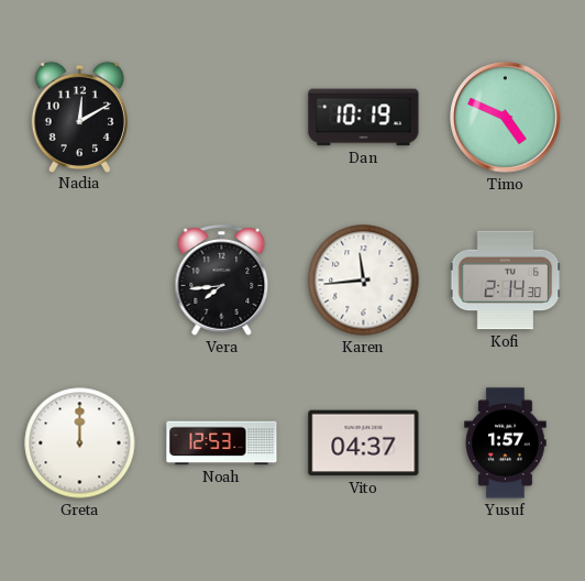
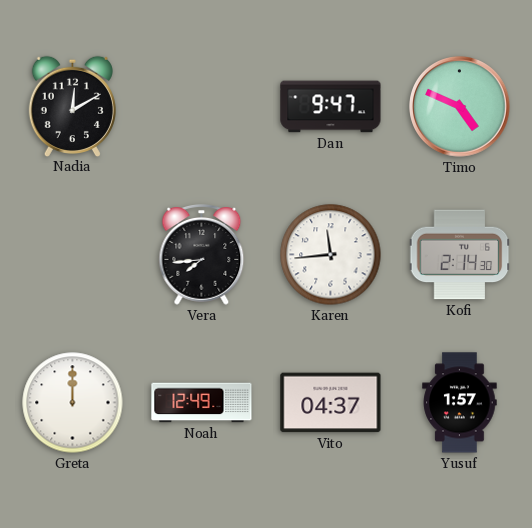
Dan: 10:19 -> 9:47
Noah: 12:53 -> 12:49
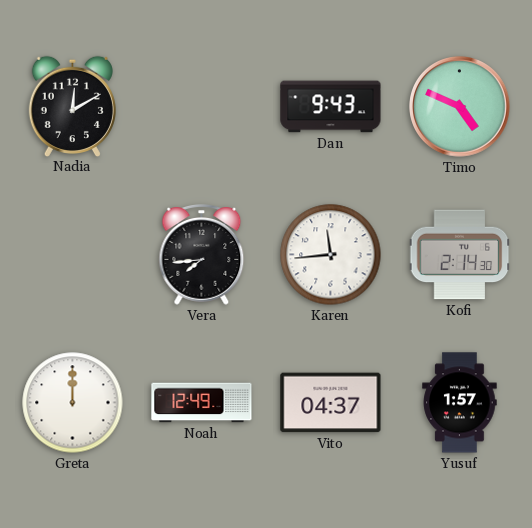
Dan: 9:47 -> 9:43
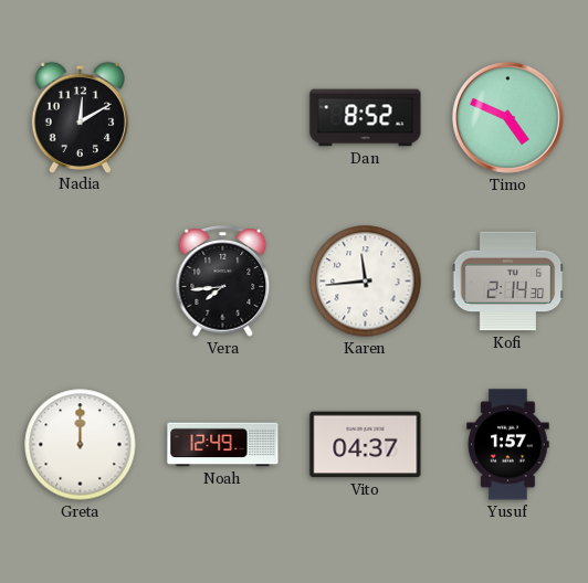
Dan: 9:43 -> 8:52
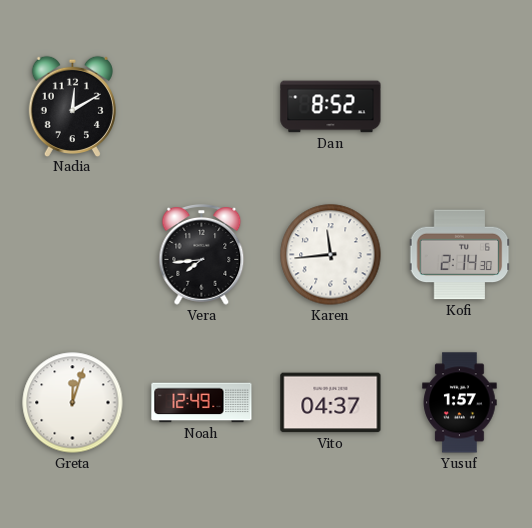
Timo: 4:49 -> none
Greta: 12:00 -> 12:03
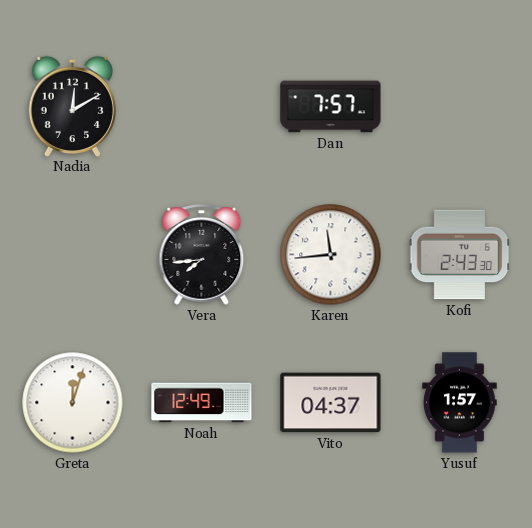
Dan: 8:52 -> 7:57
Kofi: 2:14 -> 2:43
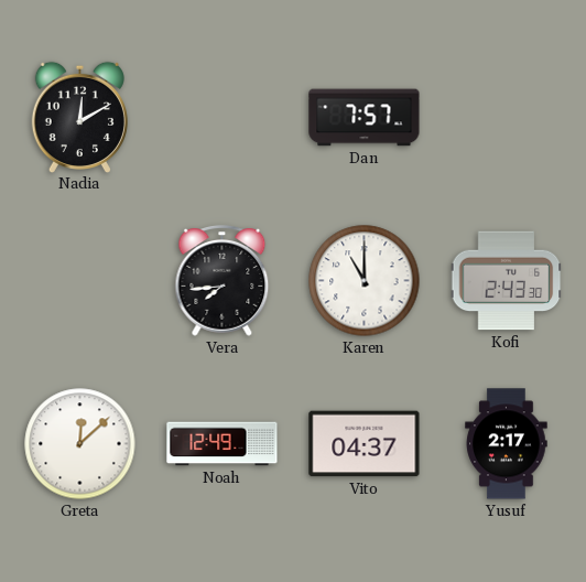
Karen: 11:44 -> 11:00
Greta: 12:03 -> 12:08
Yusuf: 1:57 -> 2:17
